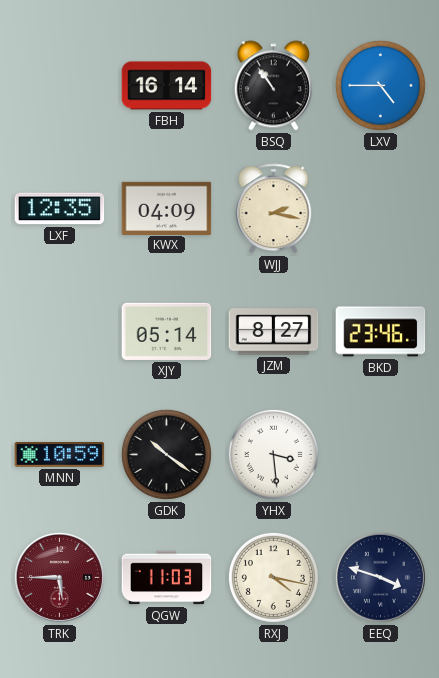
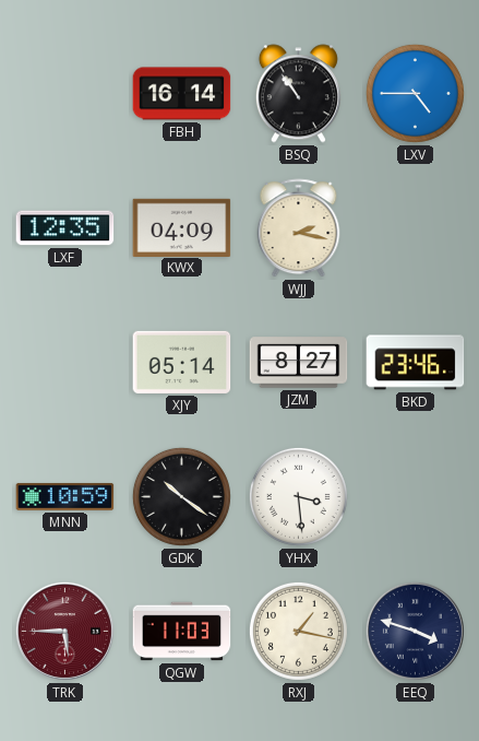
RXJ: 4:17 -> 1:17
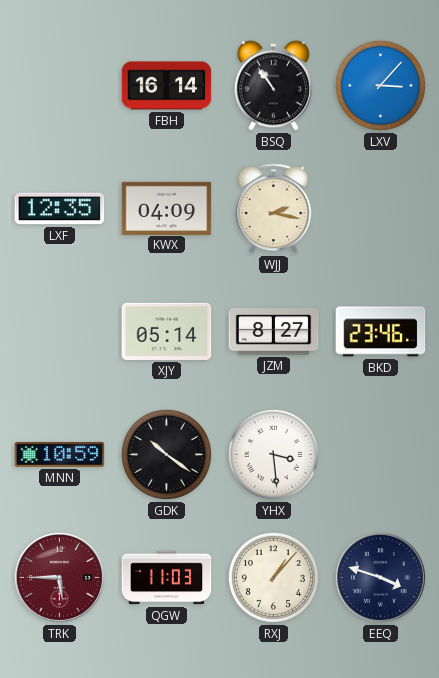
LXV: 4:45 -> 3:07
RXJ: 1:17 -> 1:07
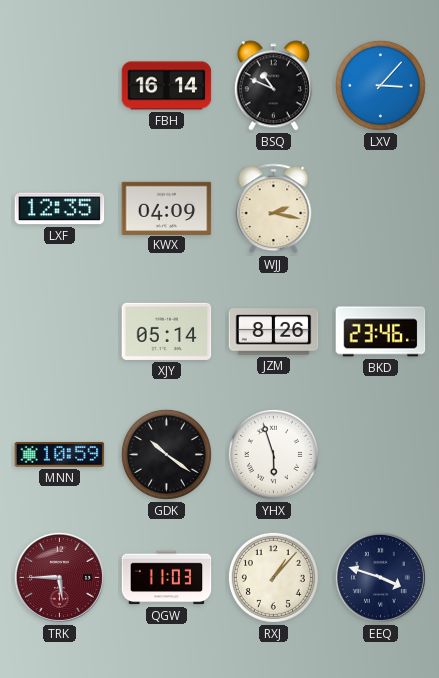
BSQ: 10:54 -> 10:49
JZM: 8:27 -> 8:26
YHX: 3:29 -> 5:57
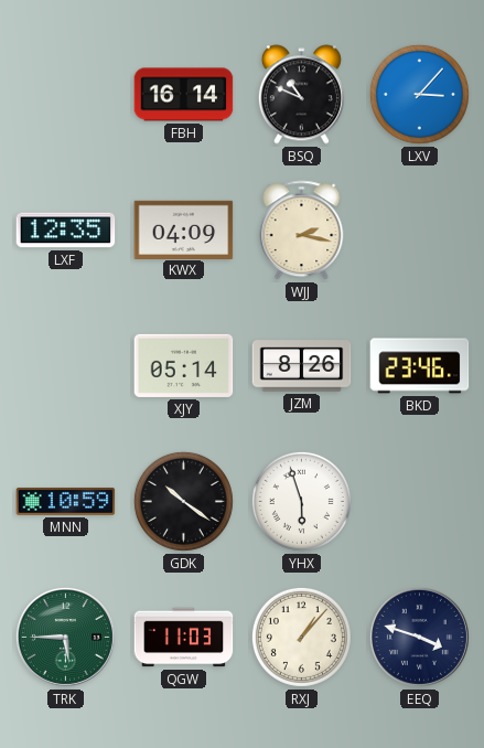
TRK dial: burgundy -> green
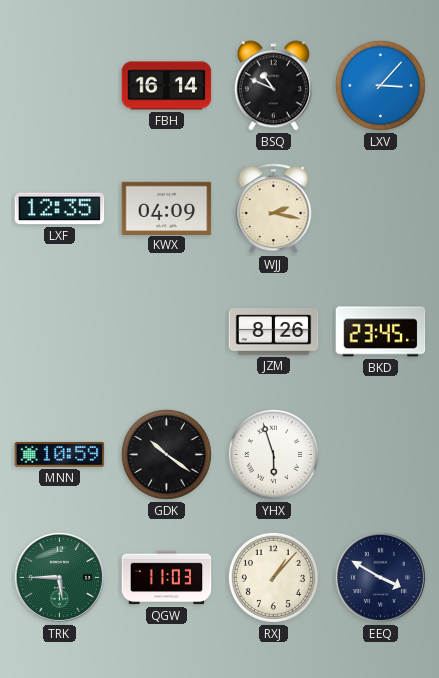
XJY: 05:14 -> none
BKD: 23:46 -> 23:45
EEQ: 3:48 -> 3:50
